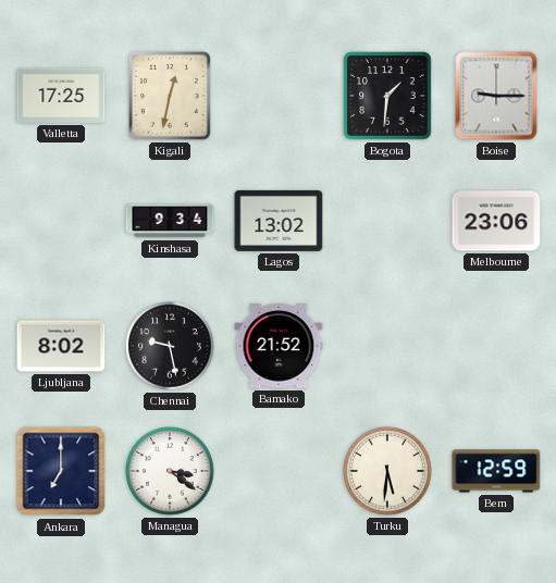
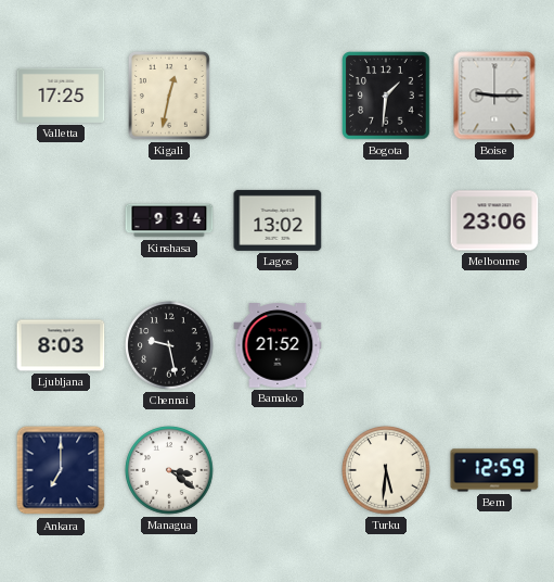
Ljubljana: 8:02 -> 8:03
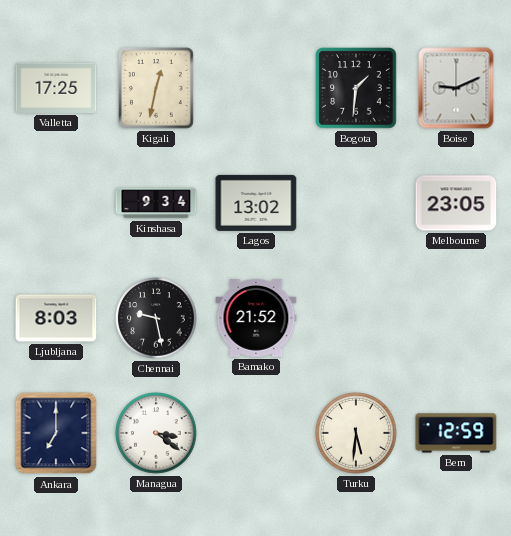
Boise: 9:15 -> 9:11
Melbourne: 23:06 -> 23:05
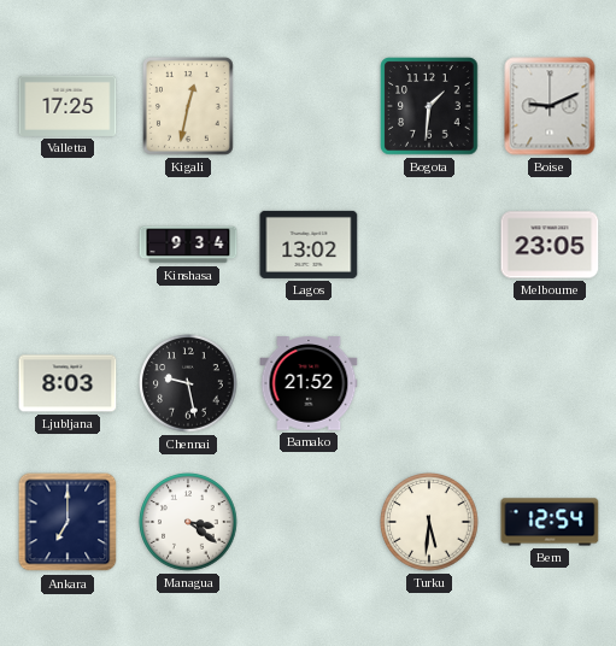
Bern: 12:59 -> 12:54
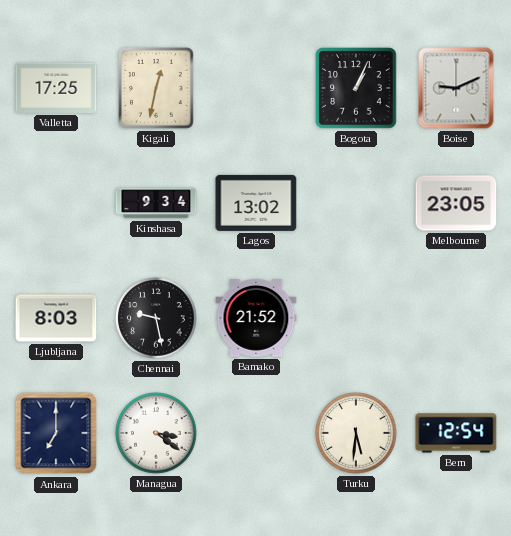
Bogota: 1:31 -> 1:04
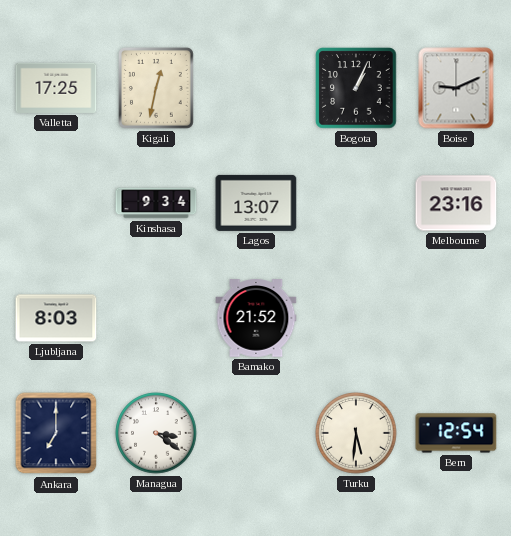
Lagos: 13:02 -> 13:07
Melbourne: 23:05 -> 23:16
Chennai: 9:28 -> none
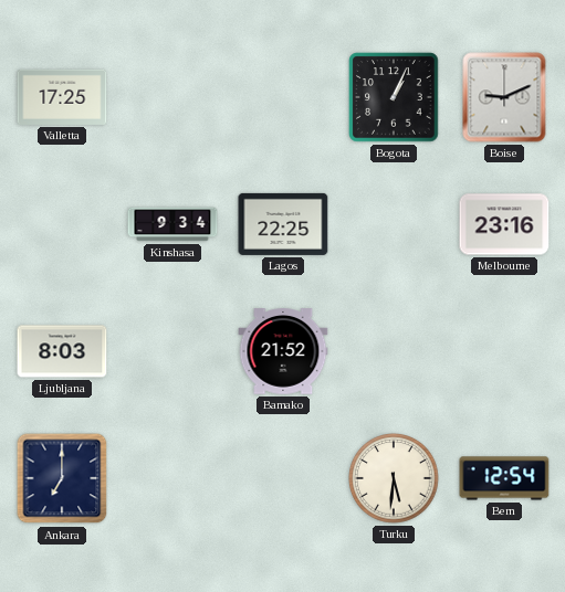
Kigali: 12:32 -> none
Lagos: 13:07 -> 22:25
Managua: 3:21 -> none
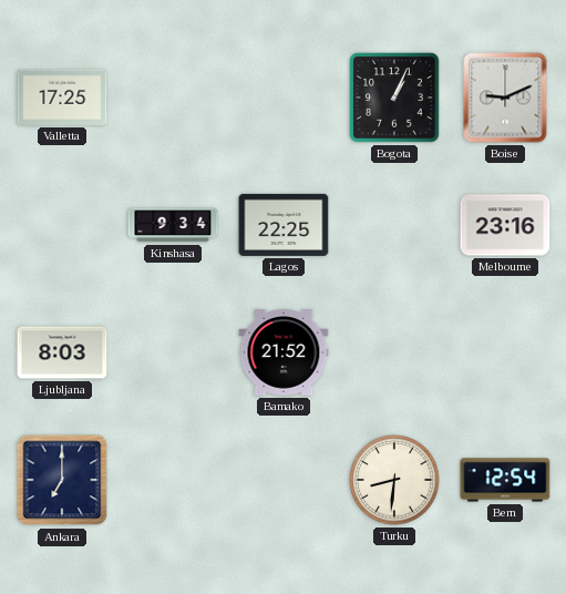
Turku: 5:31 -> 8:31
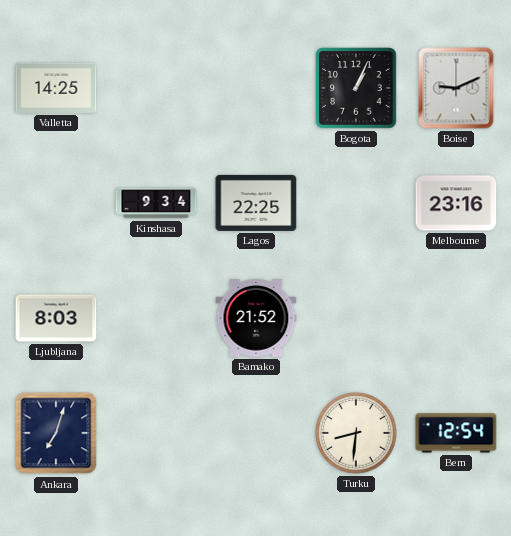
Valletta: 17:25 -> 14:25
Ankara: 7:00 -> 7:03
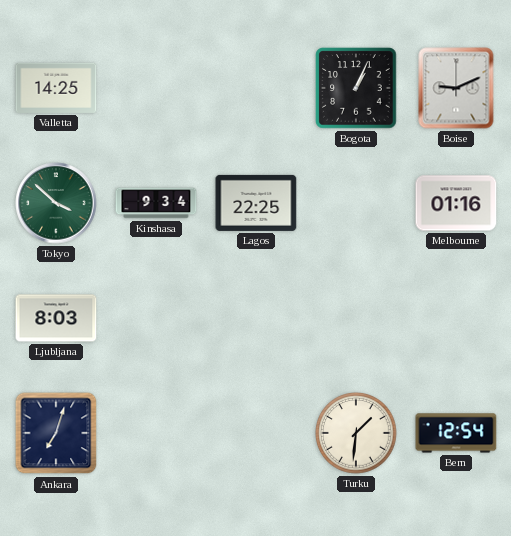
Tokyo: none -> 3:52
Melbourne: 23:16 -> 01:16
Bamako: 21:52 -> none
Turku: 8:31 -> 1:31
